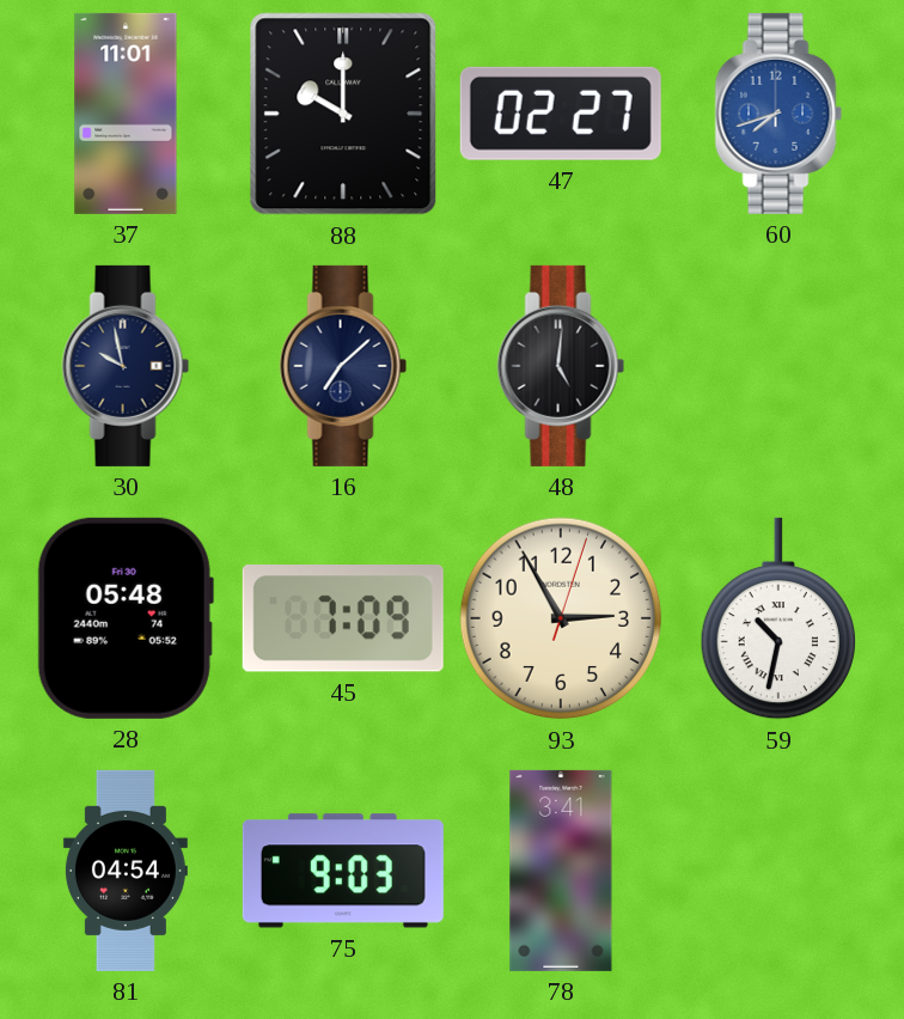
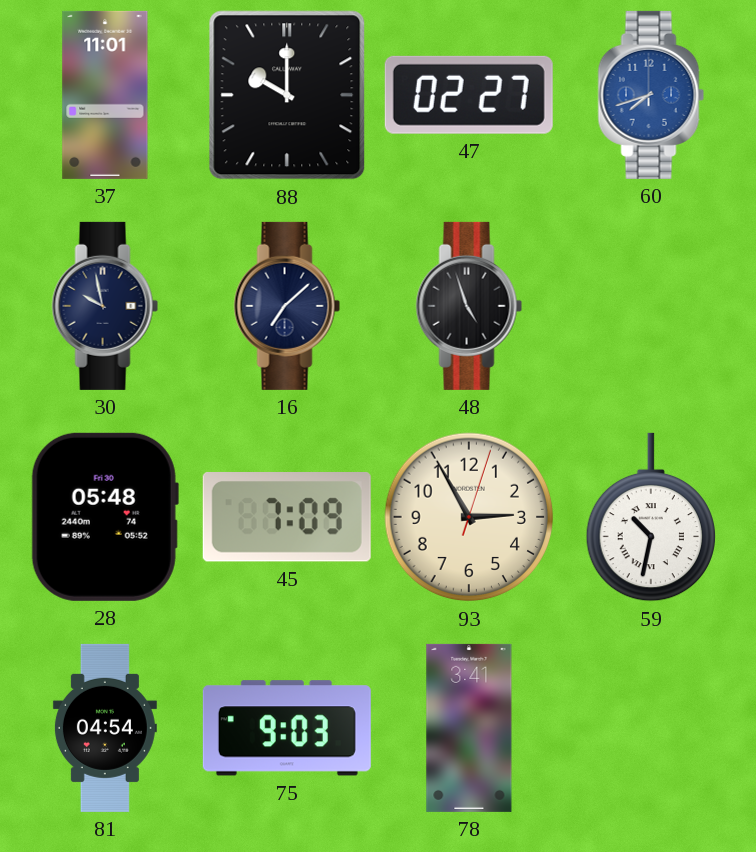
48: 5:01 -> 4:57
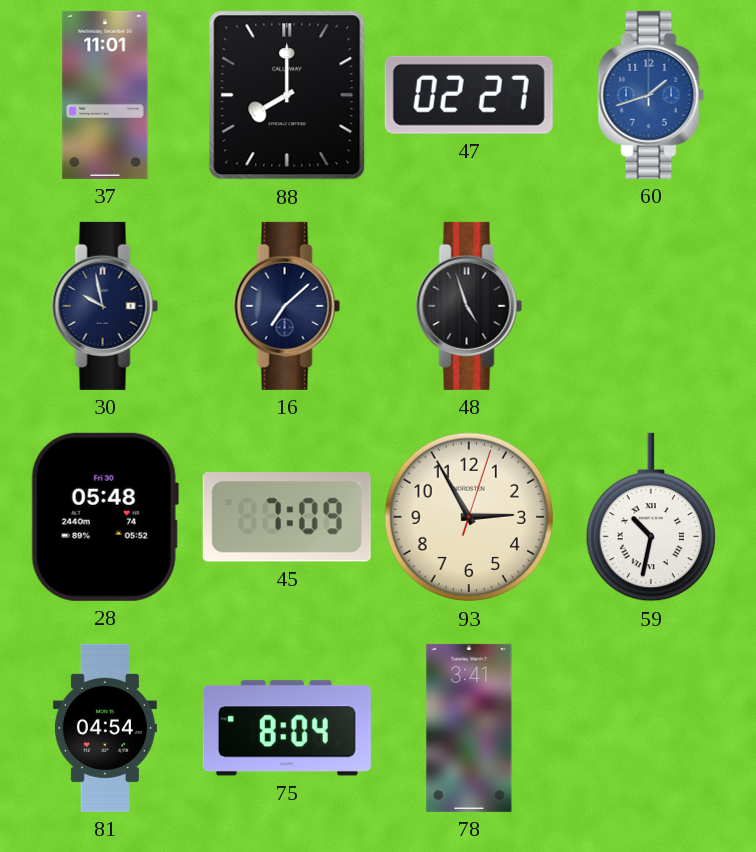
88: 10:00 -> 8:00
60: 7:42 -> 1:42
75: 9:03 -> 8:04
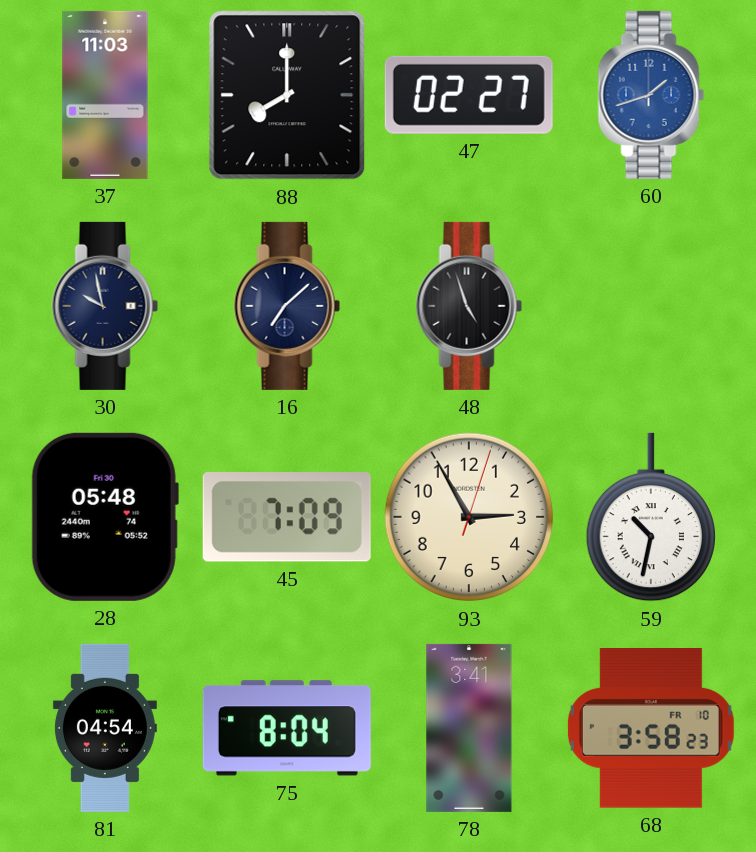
37: 11:01 -> 11:03
68: none -> 3:58
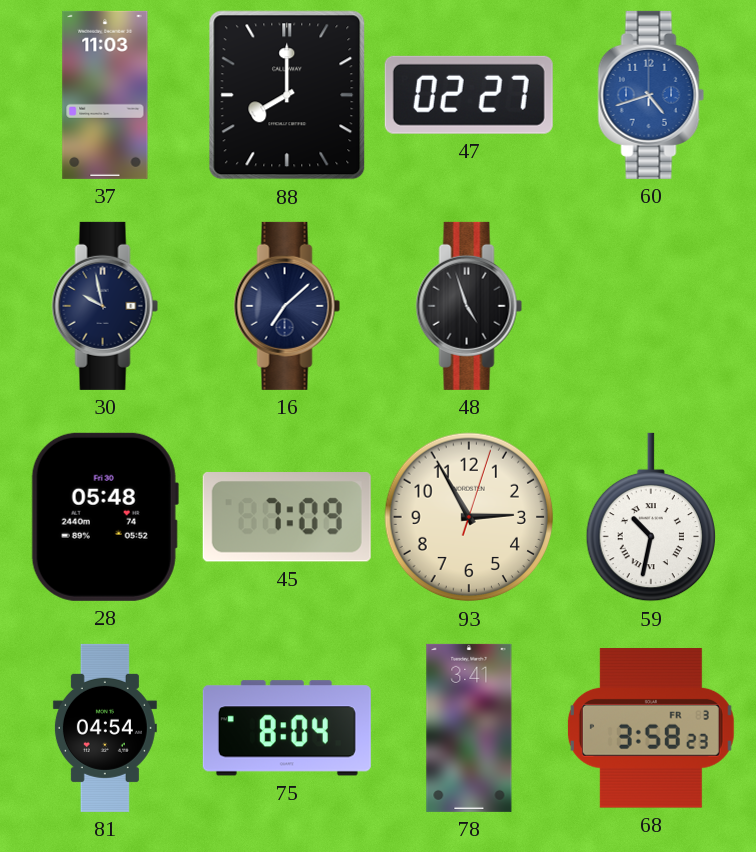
60: 1:42 -> 4:42
68 date: FR 10 -> FR 3
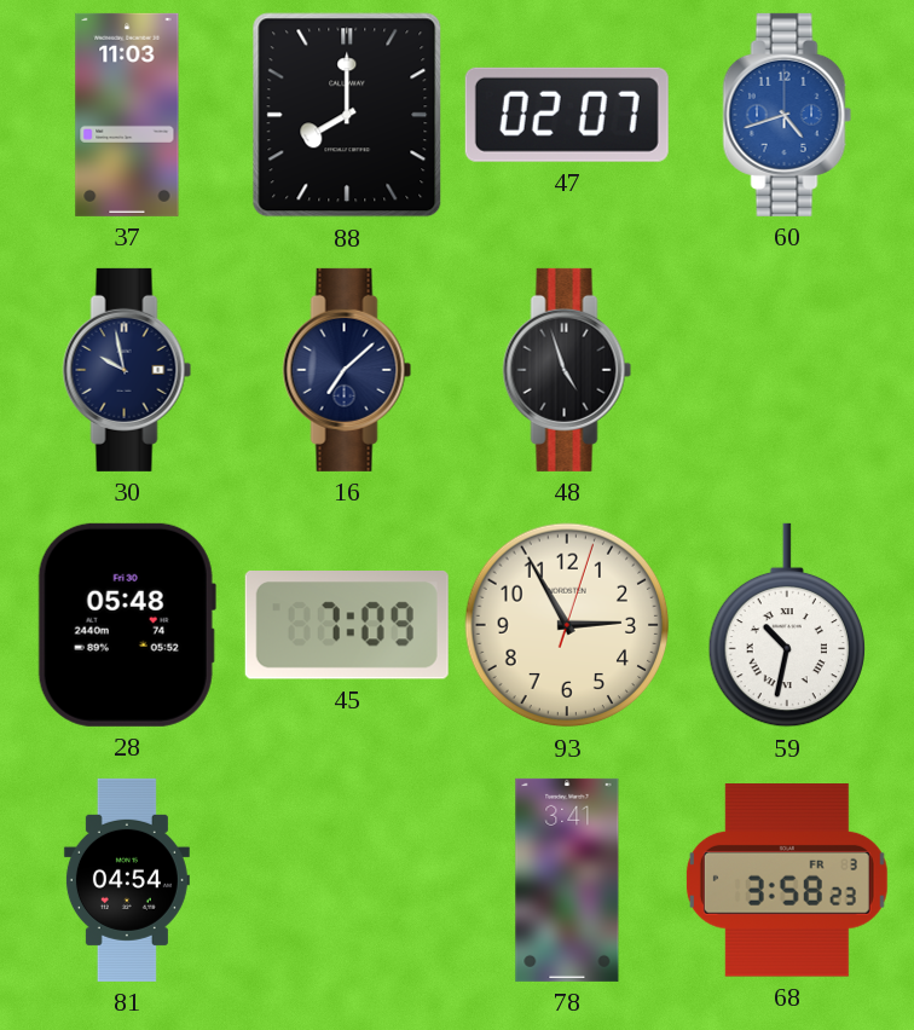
47: 02:27 -> 02:07
75: 8:04 -> none
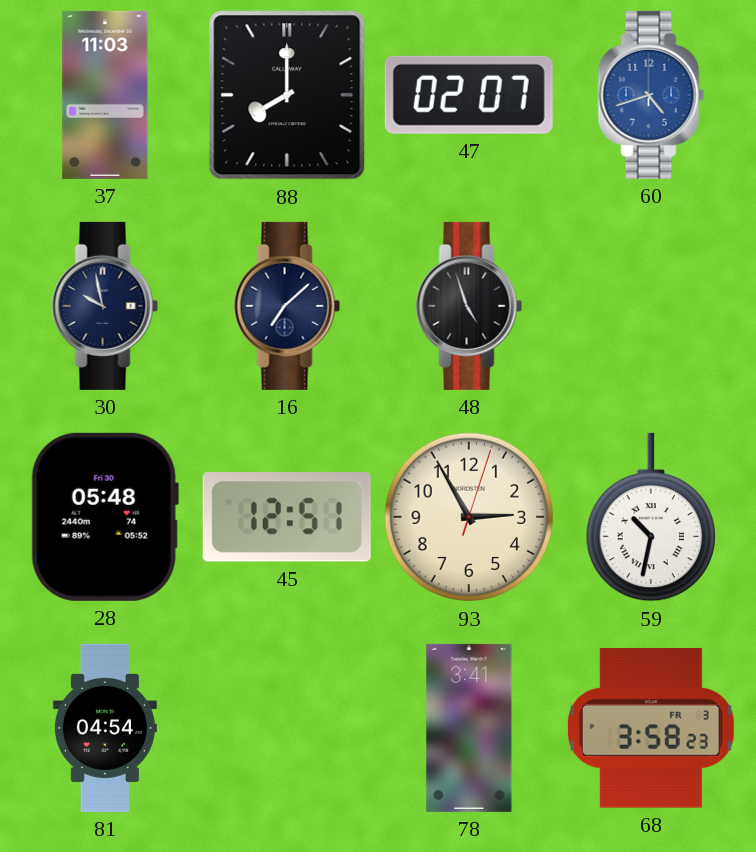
45: 7:09 -> 12:51
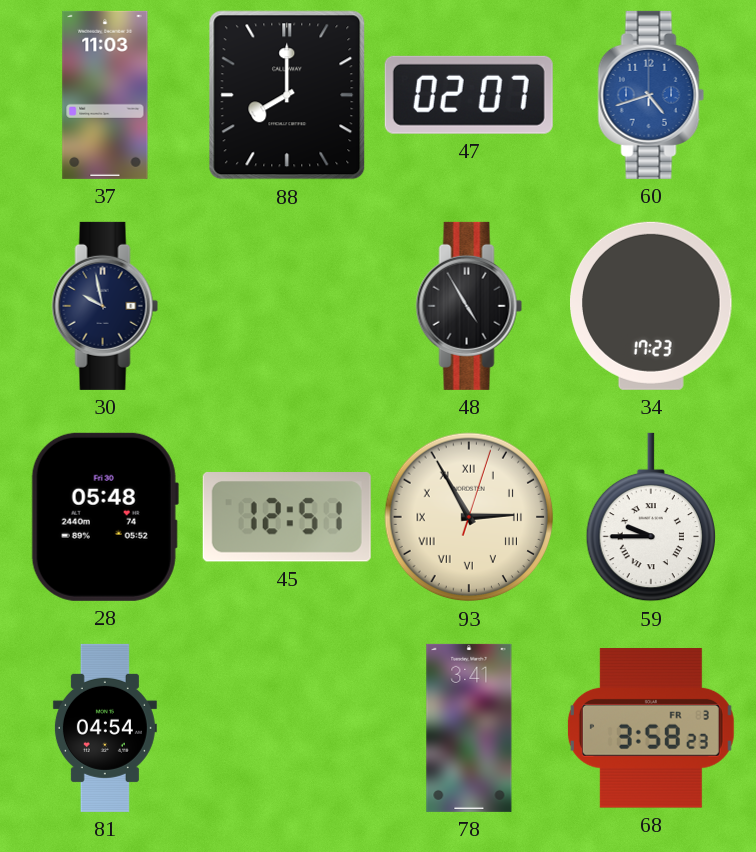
16: 7:08 -> none
48: 4:57 -> 4:55
34: none -> 17:23
93 numerals: Arabic -> Roman
59: 10:32 -> 9:45
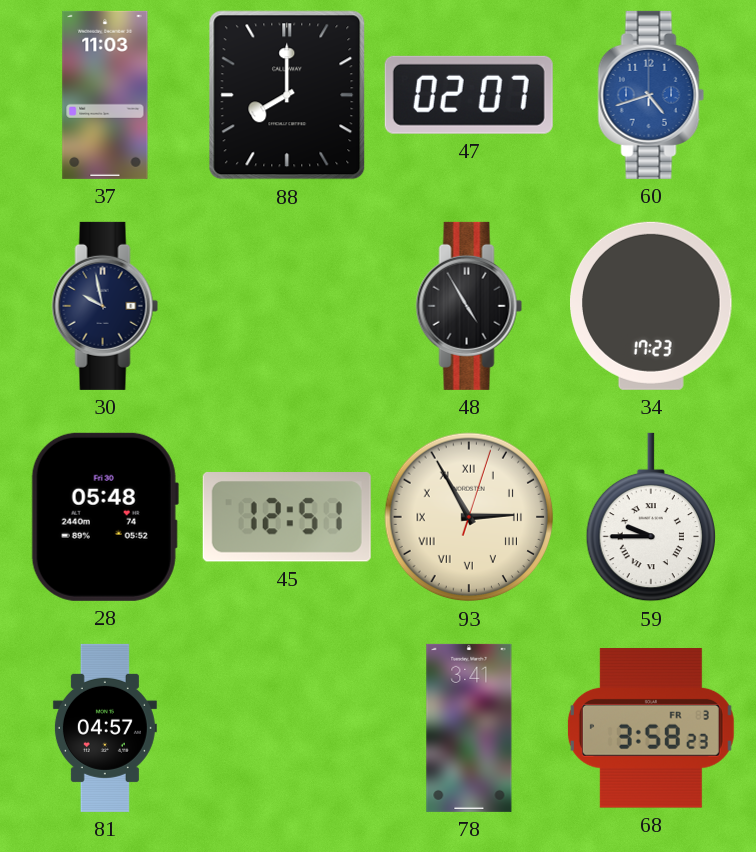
81: 04:54 -> 04:57
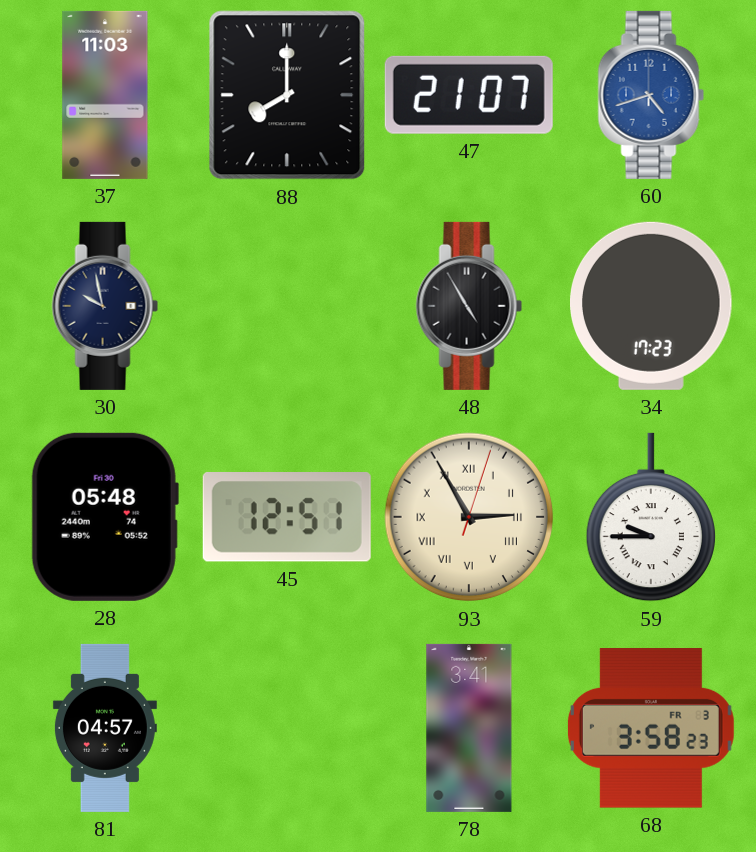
47: 02:07 -> 21:07
